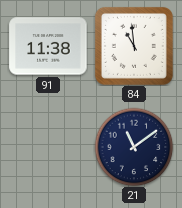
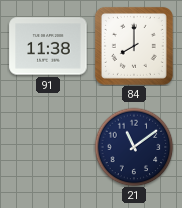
84: 10:59 -> 8:00
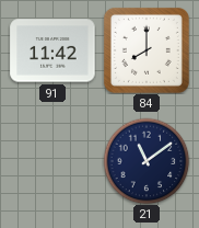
91: 11:38 -> 11:42
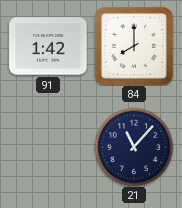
91: 11:42 -> 1:42
21: 11:09 -> 11:07
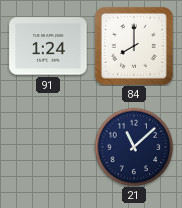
91: 1:42 -> 1:24
21: 11:07 -> 11:08
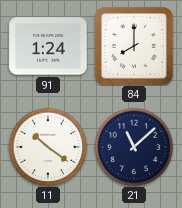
11: none -> 10:21
